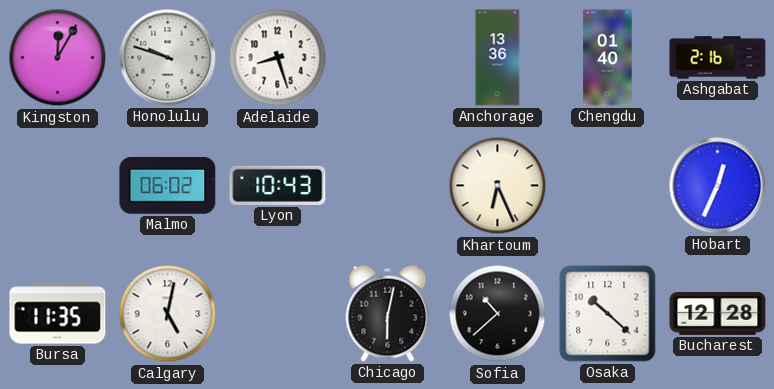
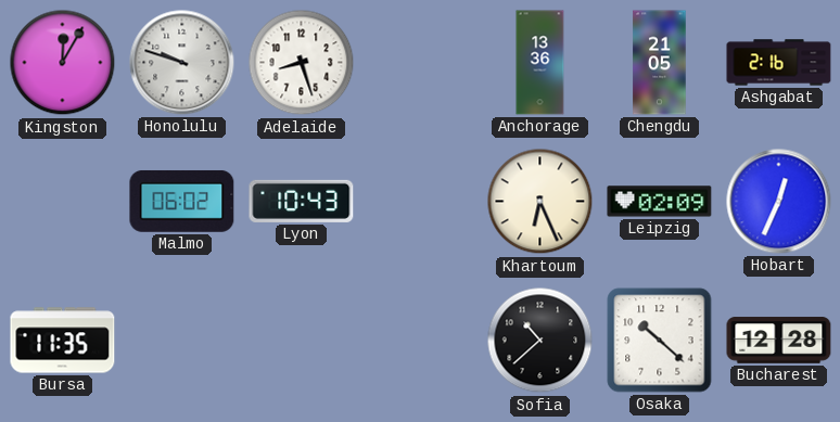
Chengdu: 01:40 -> 21:05
Leipzig: none -> 02:09
Calgary: 5:02 -> none
Chicago: 6:02 -> none
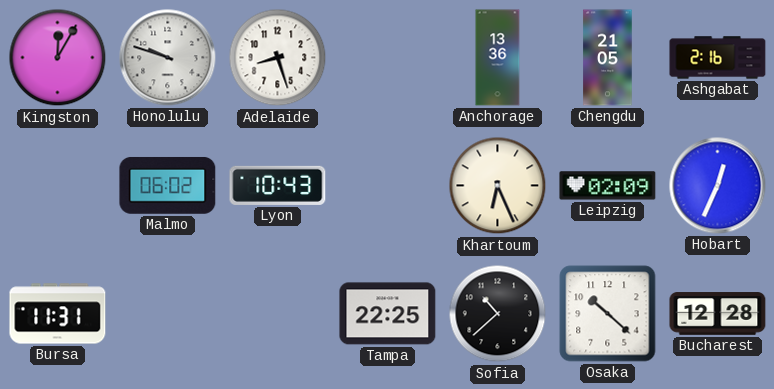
Bursa: 11:35 -> 11:31
Tampa: none -> 22:25
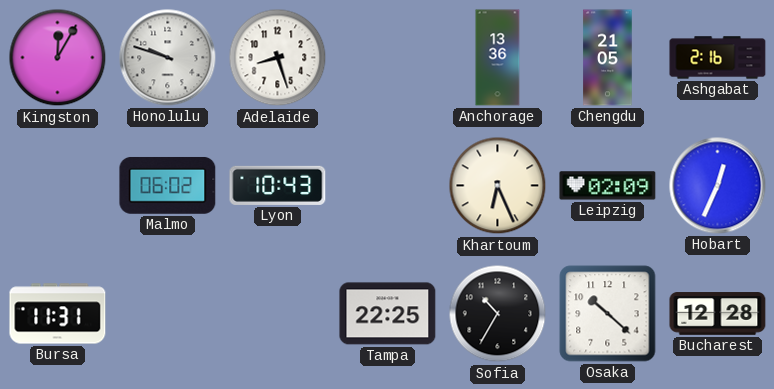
Sofia: 10:38 -> 10:35
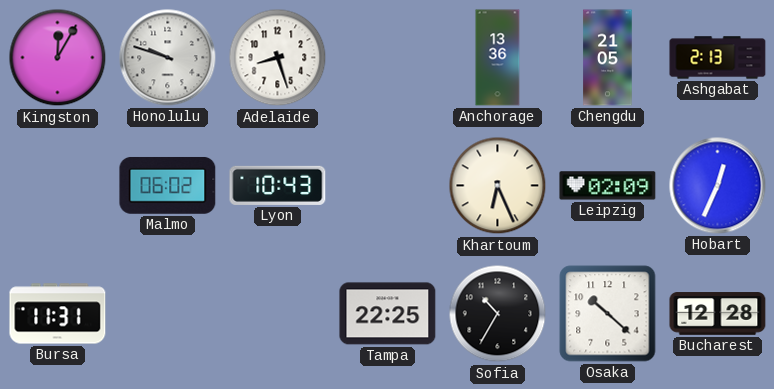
Ashgabat: 2:16 -> 2:13
